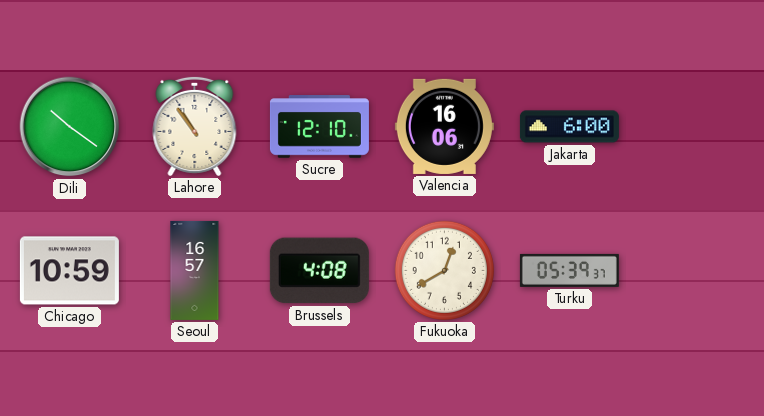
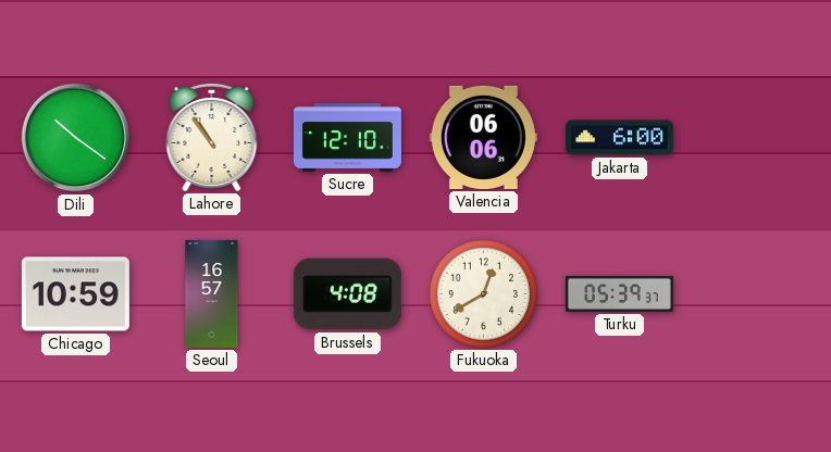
Valencia: 16:06 -> 06:06
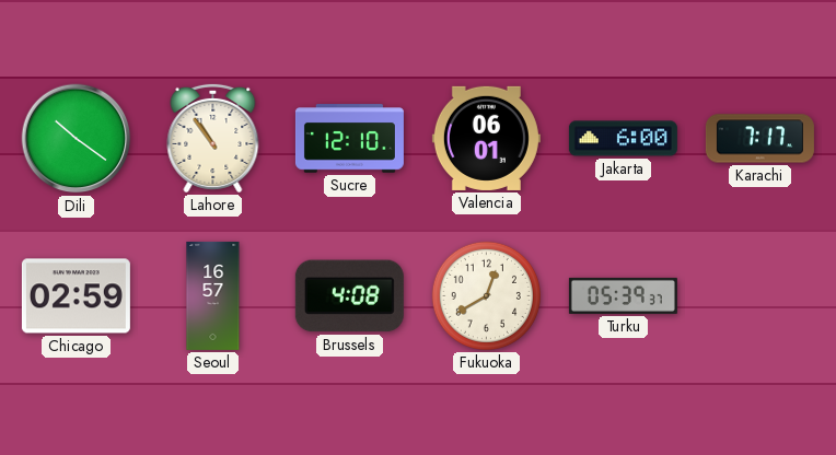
Valencia: 06:06 -> 06:01
Karachi: none -> 7:17
Chicago: 10:59 -> 02:59
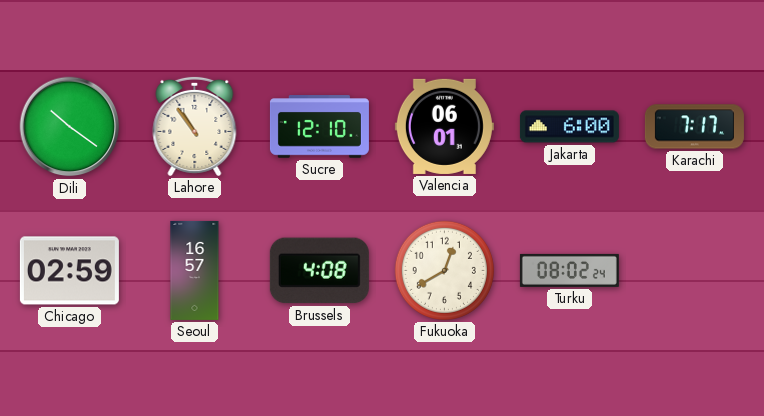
Turku: 05:39 -> 08:02
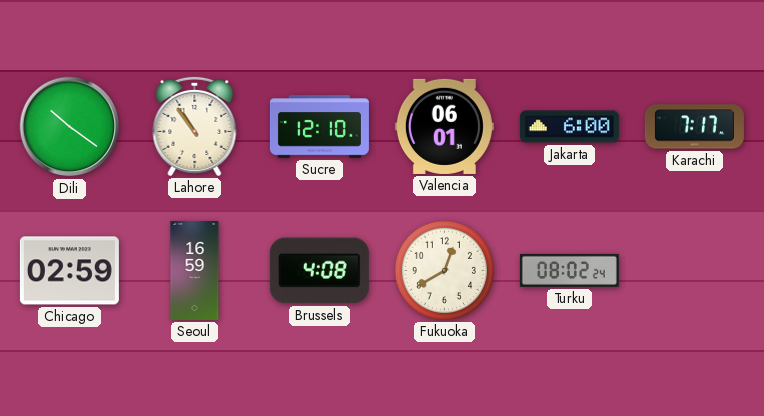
Seoul: 16:57 -> 16:59
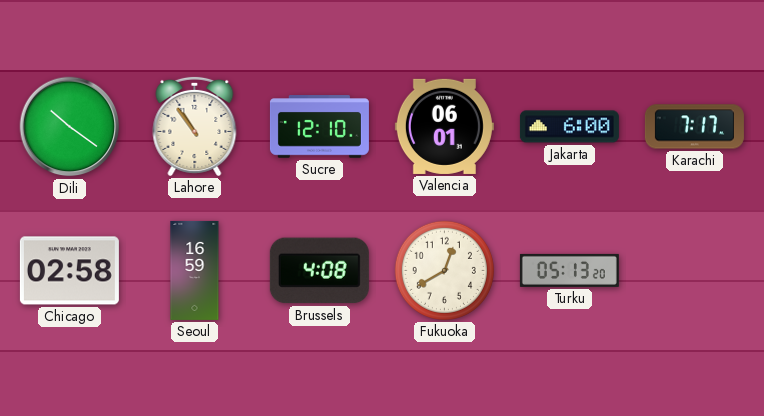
Chicago: 02:59 -> 02:58
Turku: 08:02 -> 05:13
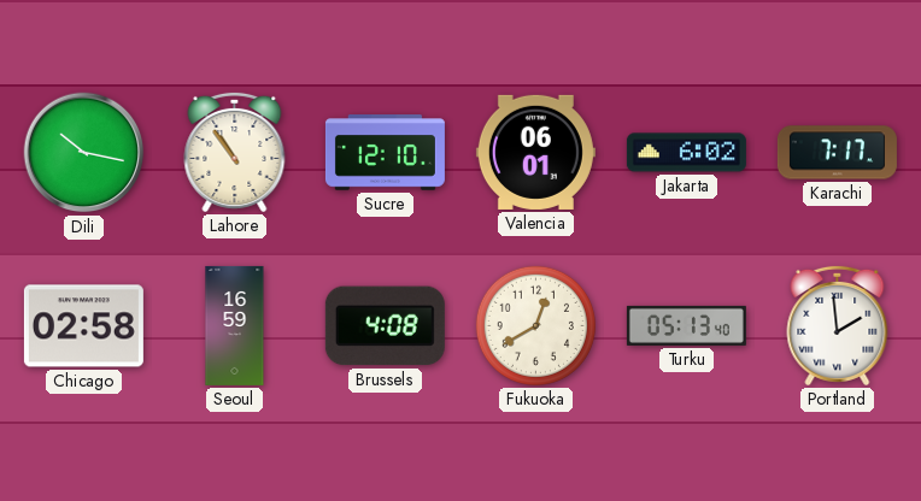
Dili: 10:21 -> 10:17
Jakarta: 6:00 -> 6:02
Turku: 05:13:20 -> 05:13:40
Portland: none -> 1:59
